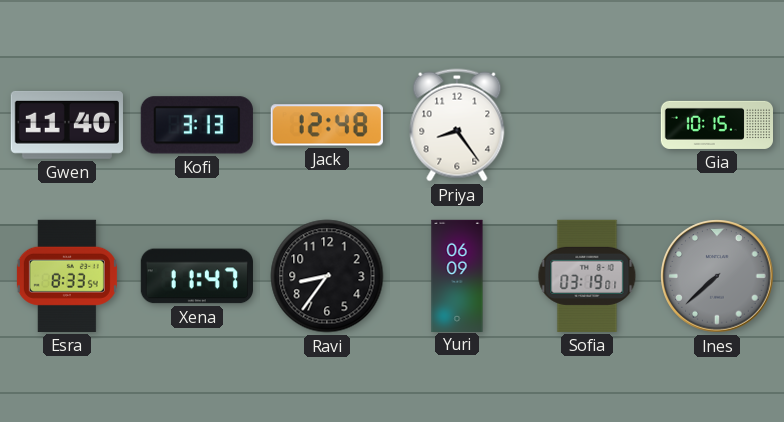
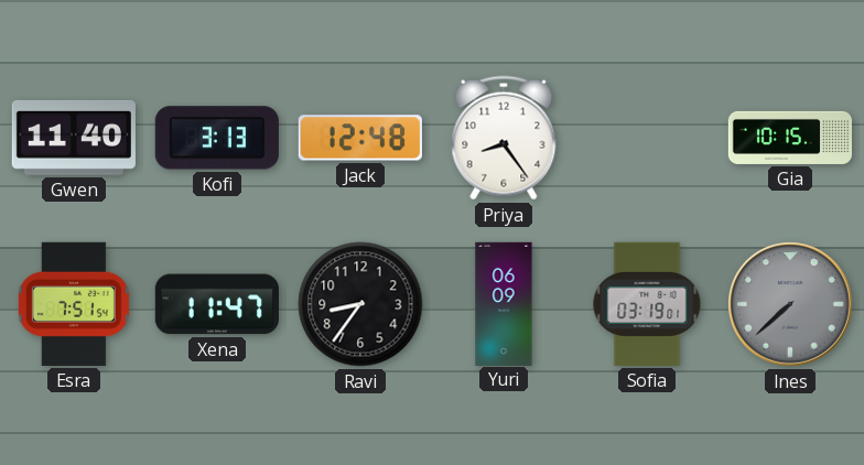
Esra: 8:33 -> 7:51
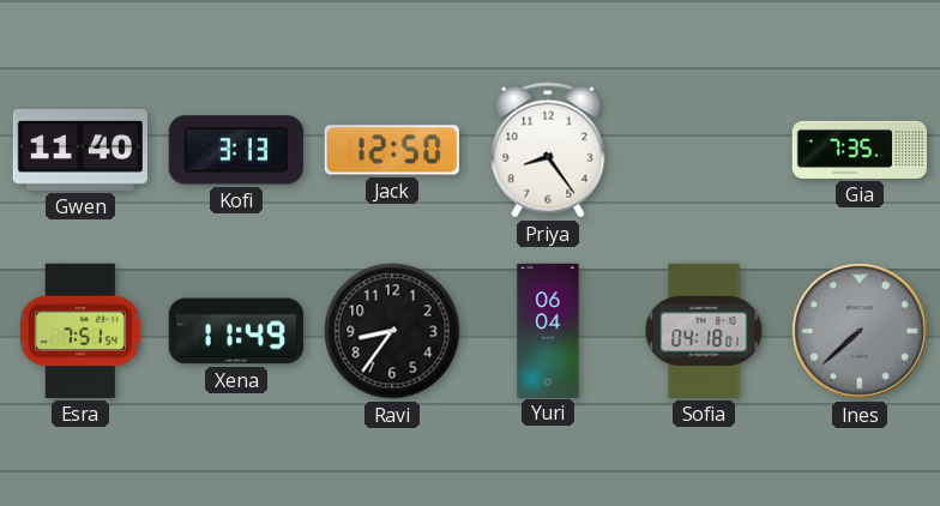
Jack: 12:48 -> 12:50
Gia: 10:15 -> 7:35
Xena: 11:47 -> 11:49
Yuri: 06:09 -> 06:04
Sofia: 03:19 -> 04:18
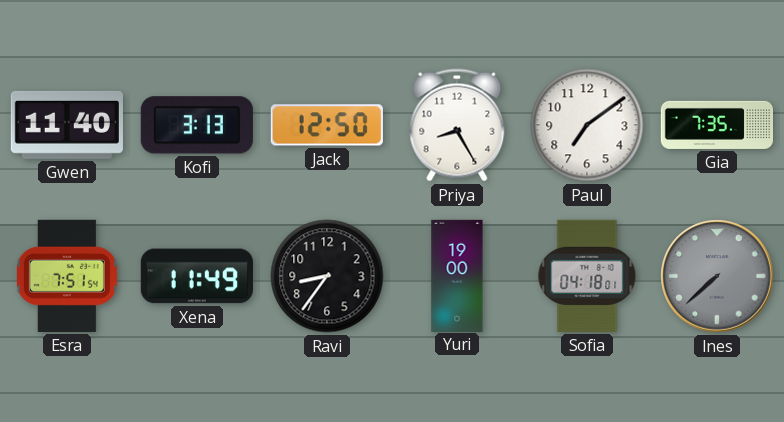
Priya: 8:24 -> 8:25
Paul: none -> 7:09
Yuri: 06:04 -> 19:00
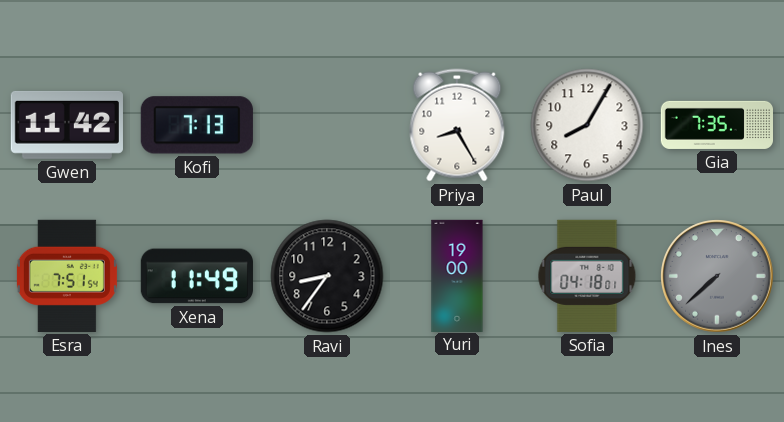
Gwen: 11:40 -> 11:42
Kofi: 3:13 -> 7:13
Jack: 12:50 -> none
Paul: 7:09 -> 8:05
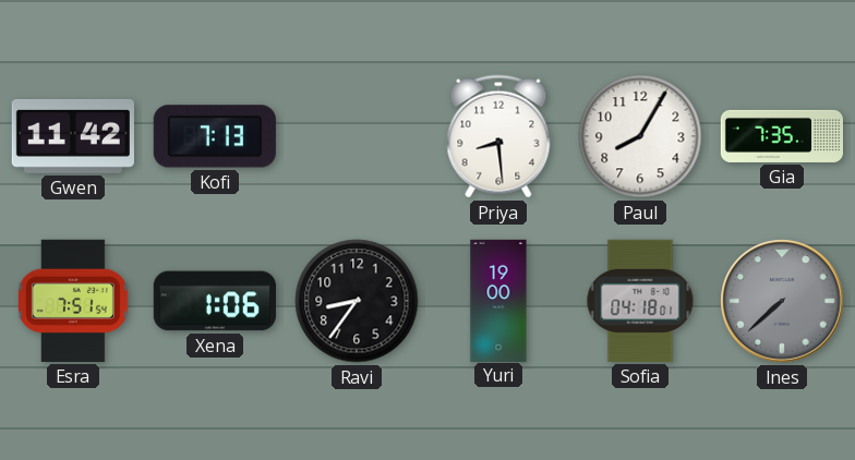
Priya: 8:25 -> 8:29
Xena: 11:49 -> 1:06
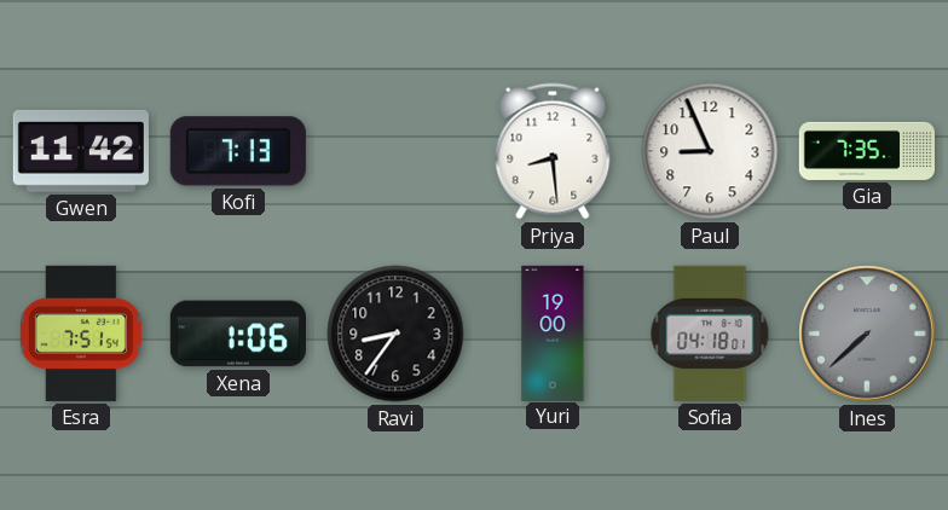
Paul: 8:05 -> 8:56
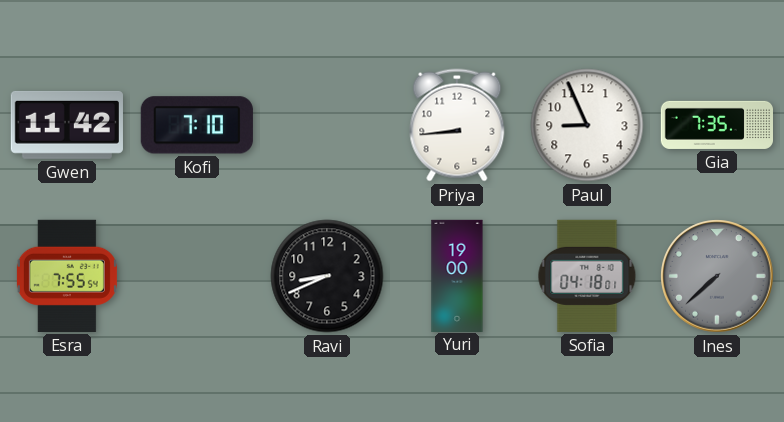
Kofi: 7:13 -> 7:10
Priya: 8:29 -> 8:44
Esra: 7:51 -> 7:55
Xena: 1:06 -> none
Ravi: 8:36 -> 8:41
